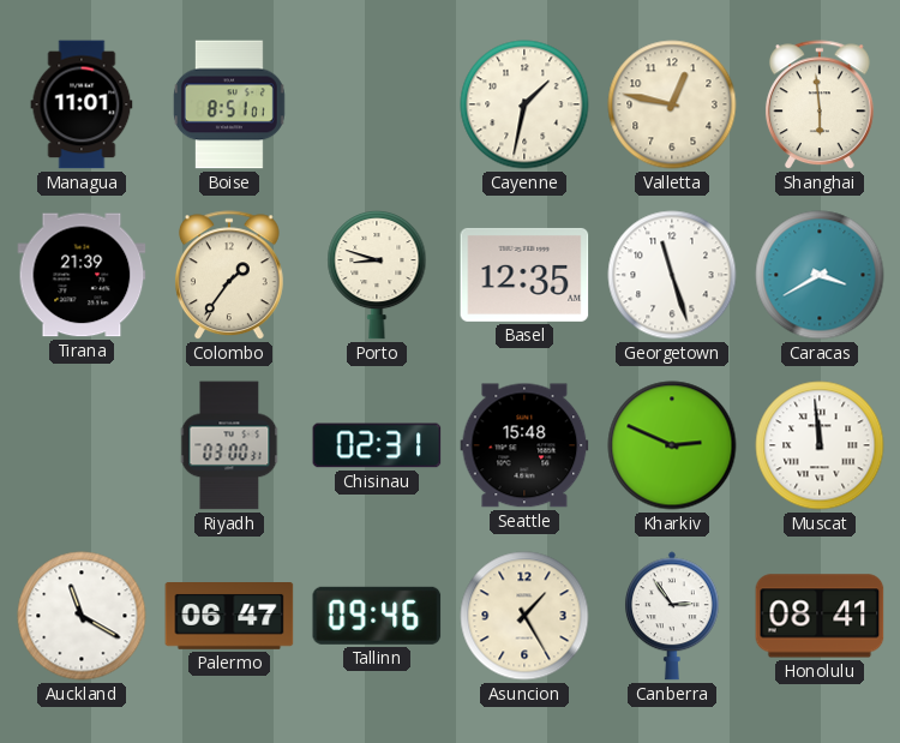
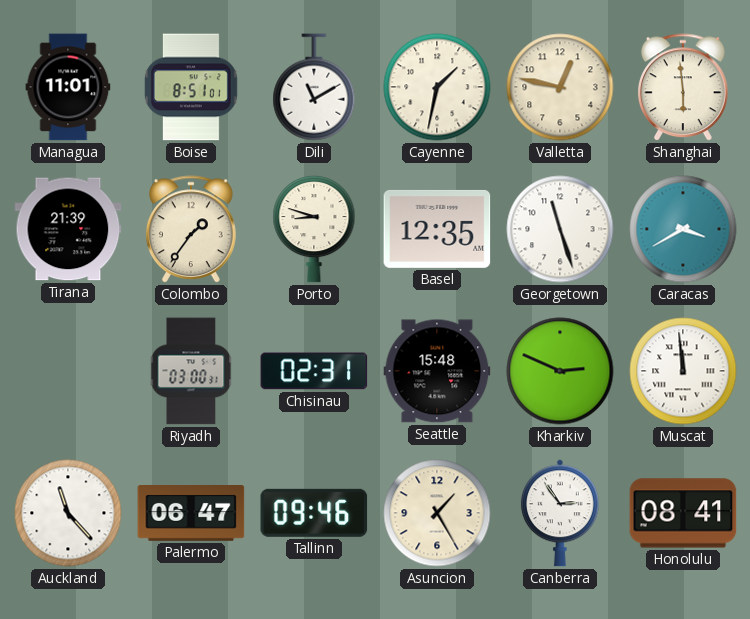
Dili: none -> 11:10
Auckland: 11:20 -> 11:23
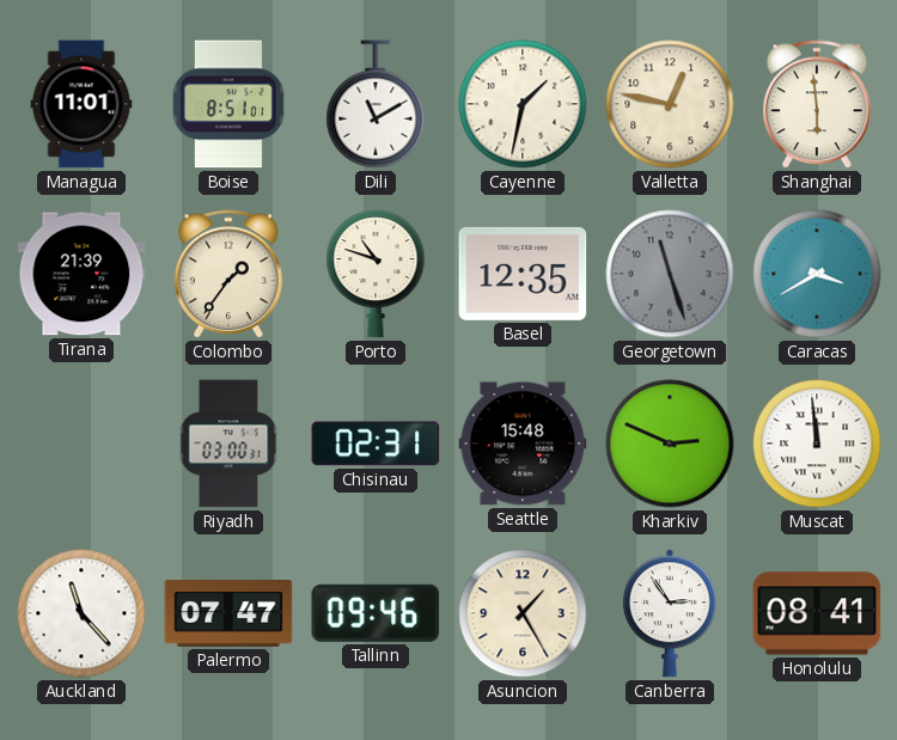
Porto: 8:48 -> 10:48
Georgetown dial: white -> grey
Palermo: 06:47 -> 07:47
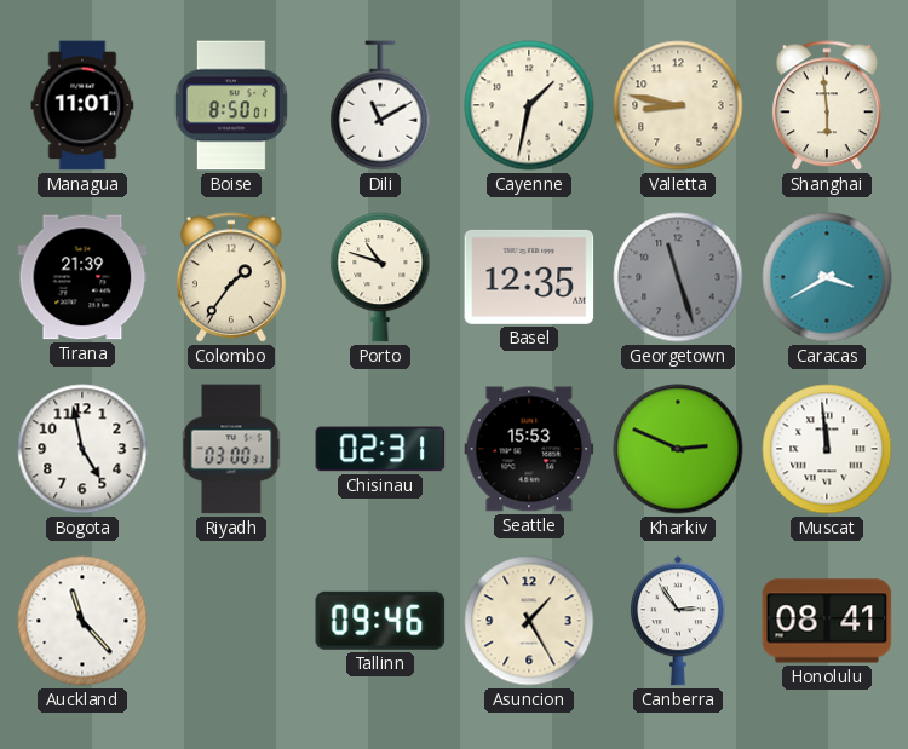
Boise: 8:51 -> 8:50
Valletta: 12:47 -> 8:47
Bogota: none -> 4:58
Seattle: 15:48 -> 15:53
Palermo: 07:47 -> none
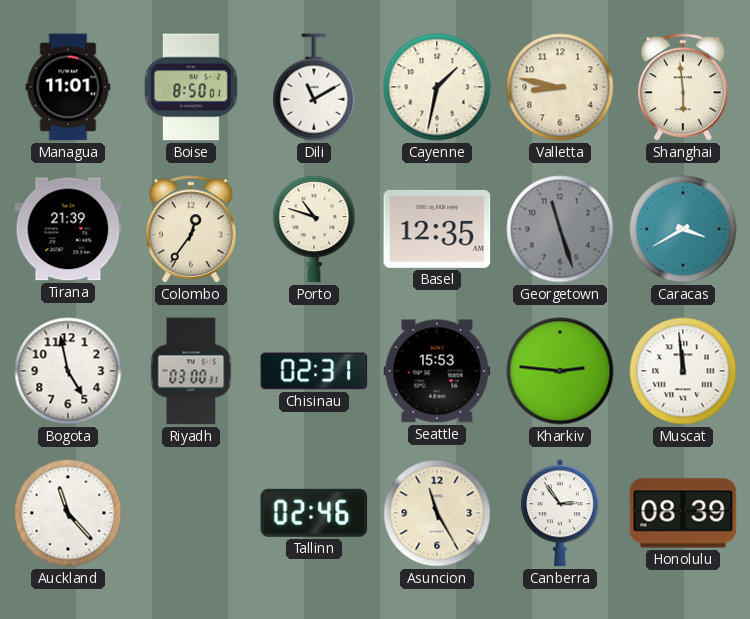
Colombo: 1:36 -> 12:36
Kharkiv: 2:49 -> 2:46
Tallinn: 09:46 -> 02:46
Asuncion: 1:25 -> 11:25
Honolulu: 08:41 -> 08:39
